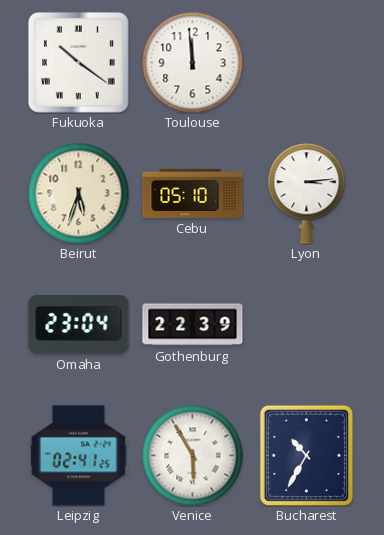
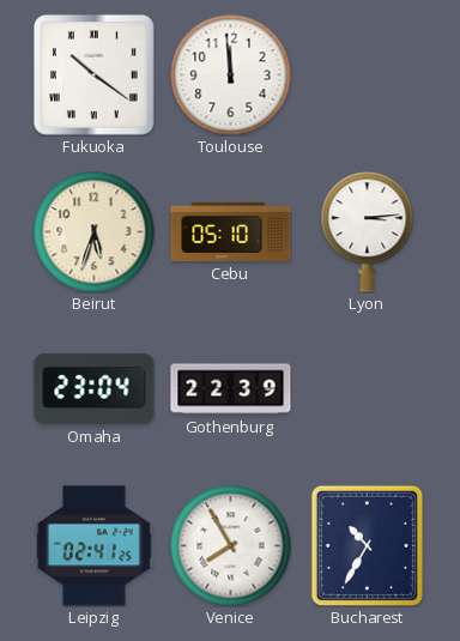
Venice: 5:55 -> 7:55
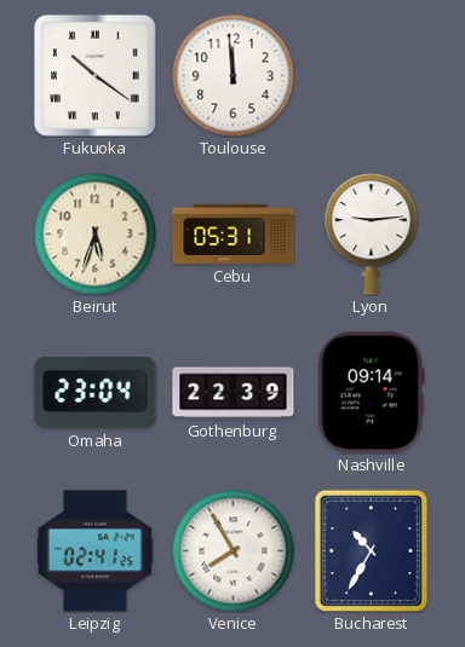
Cebu: 05:10 -> 05:31
Lyon: 3:14 -> 9:14
Nashville: none -> 09:14
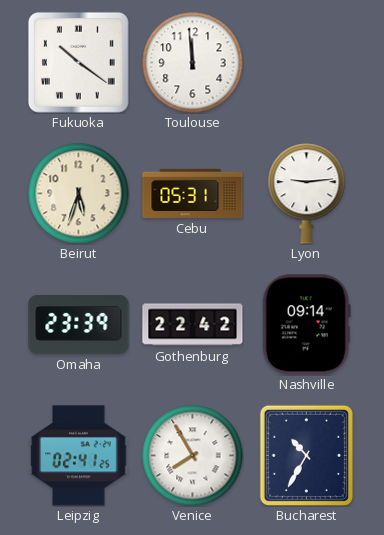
Omaha: 23:04 -> 23:39
Gothenburg: 22:39 -> 22:42
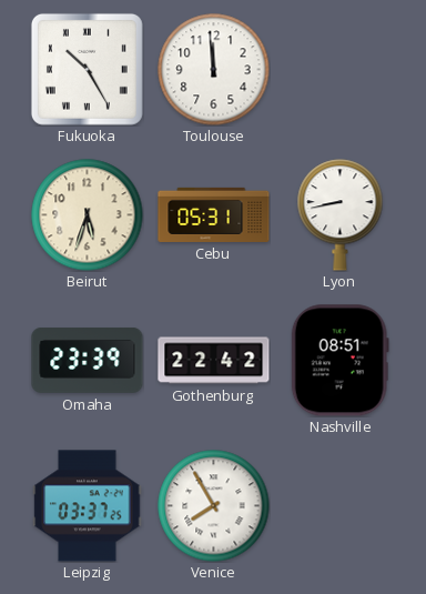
Fukuoka: 10:21 -> 10:25
Lyon: 9:14 -> 8:43
Nashville: 09:14 -> 08:51
Leipzig: 02:41 -> 03:37
Bucharest: 10:35 -> none
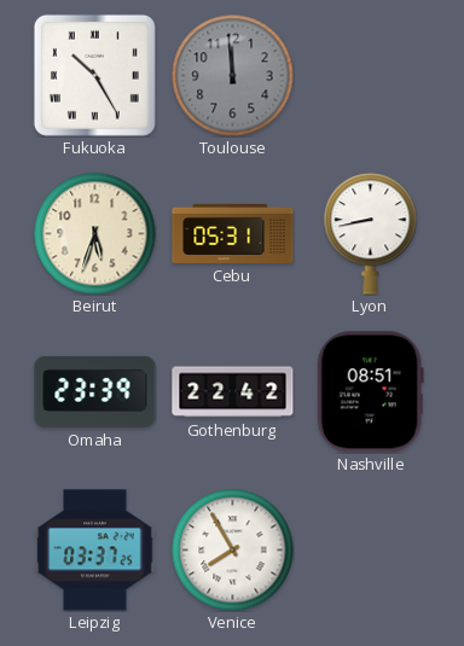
Toulouse dial: white -> grey
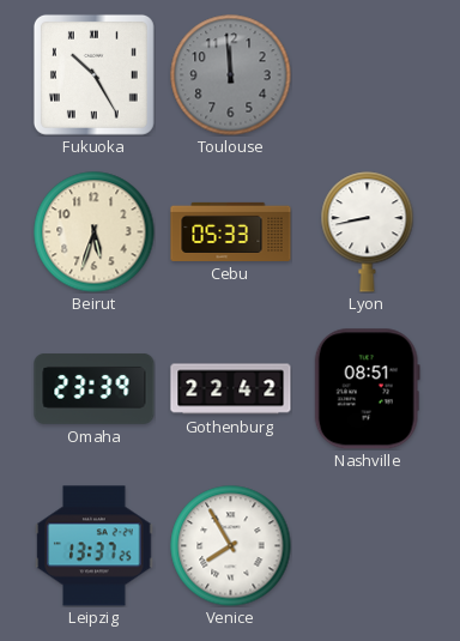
Cebu: 05:31 -> 05:33
Leipzig: 03:37 -> 13:37
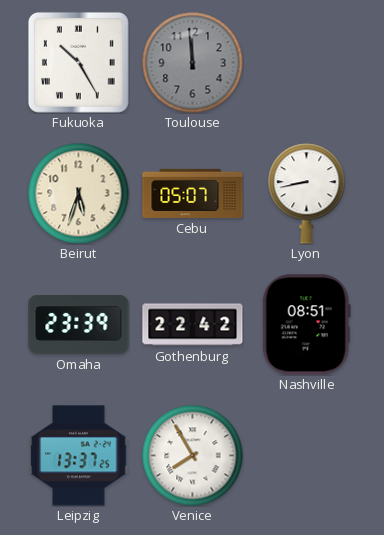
Cebu: 05:33 -> 05:07
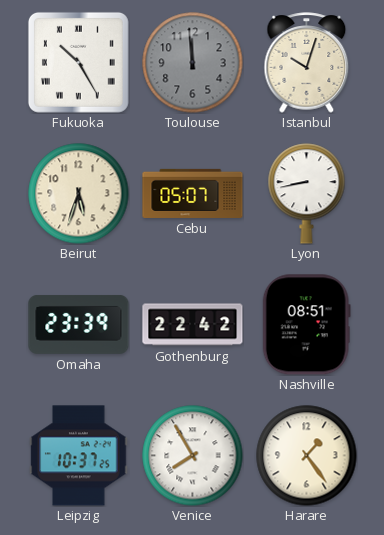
Istanbul: none -> 10:03
Leipzig: 13:37 -> 10:37
Harare: none -> 1:24
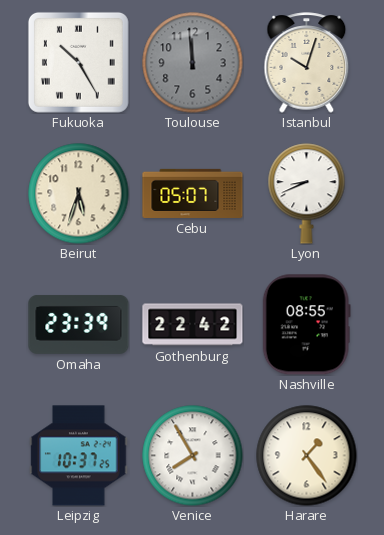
Lyon: 8:43 -> 8:41
Nashville: 08:51 -> 08:55
